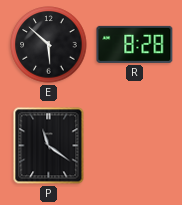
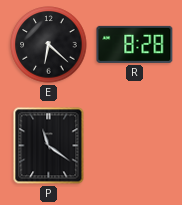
E: 5:52 -> 6:22
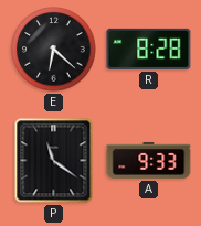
A: none -> 9:33
